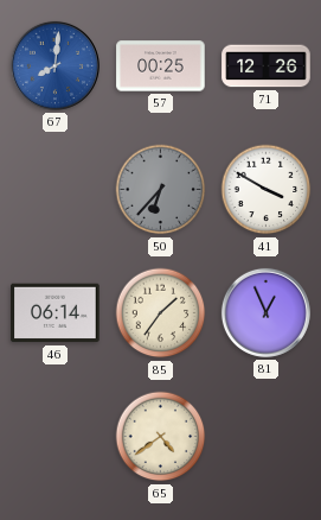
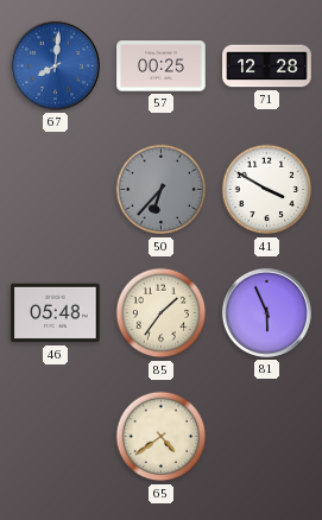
71: 12:26 -> 12:28
46: 06:14 -> 05:48
81: 12:56 -> 5:56
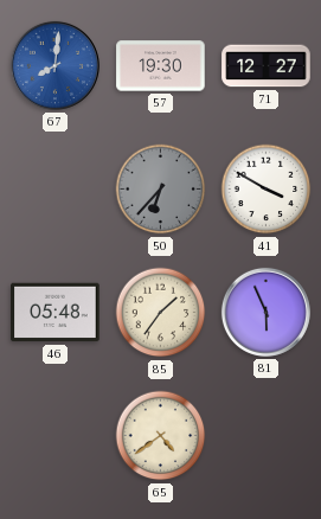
57: 00:25 -> 19:30
71: 12:28 -> 12:27
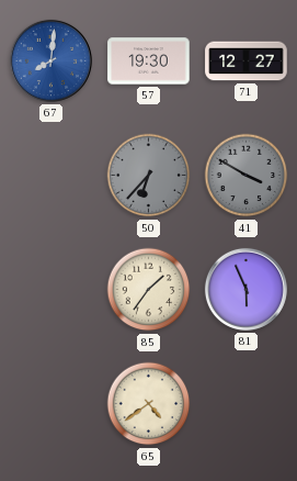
41 dial: white -> grey
46: 05:48 -> none
